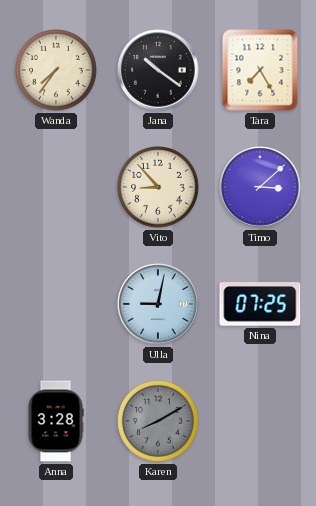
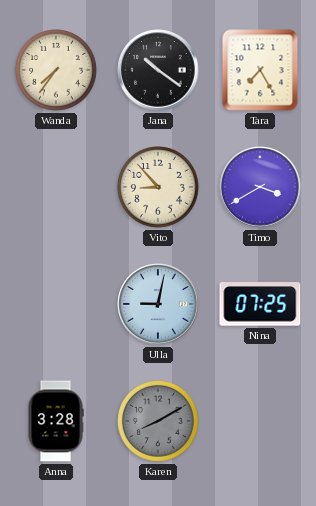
Timo: 3:08 -> 3:40
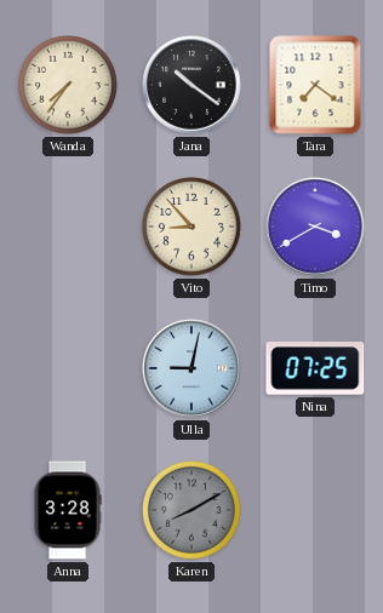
Tara: 7:25 -> 7:21
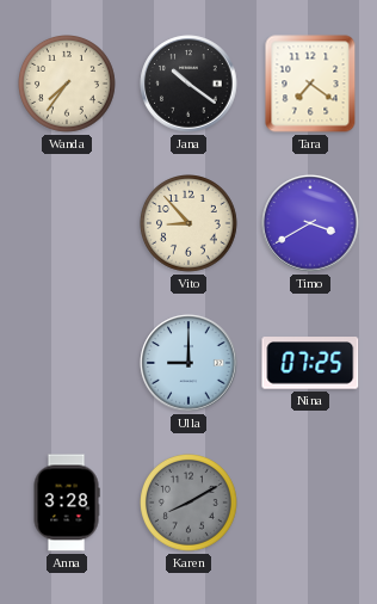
Ulla: 9:02 -> 9:00
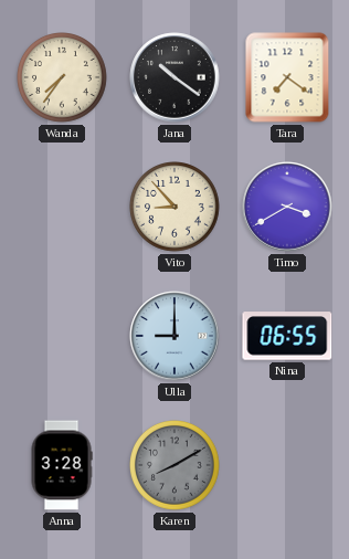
Nina: 07:25 -> 06:55
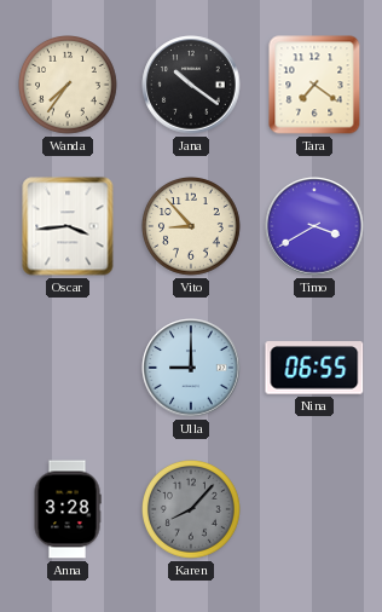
Oscar: none -> 3:44
Karen: 8:10 -> 8:07
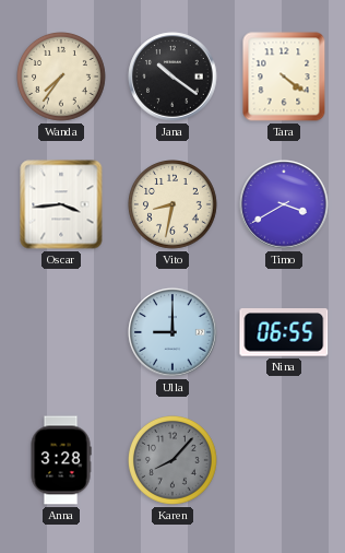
Tara: 7:21 -> 4:21
Vito: 8:53 -> 8:32
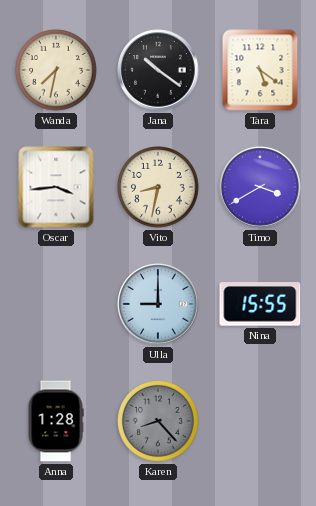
Wanda: 7:36 -> 7:32
Tara: 4:21 -> 5:21
Nina: 06:55 -> 15:55
Anna: 3:28 -> 1:28
Karen: 8:07 -> 8:23
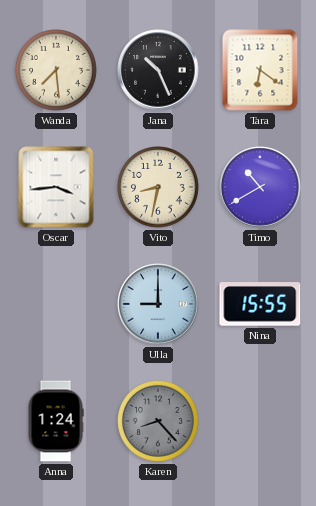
Wanda: 7:32 -> 7:29
Jana: 10:21 -> 10:26
Tara: 5:21 -> 6:21
Timo: 3:40 -> 10:40
Anna: 1:28 -> 1:24
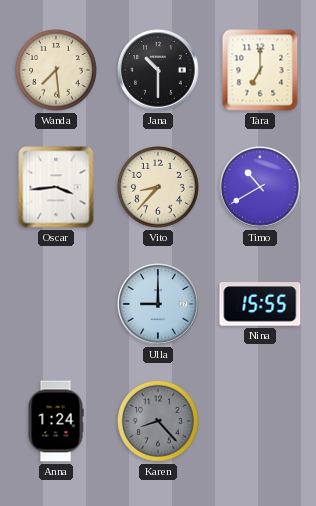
Jana: 10:26 -> 10:30
Tara: 6:21 -> 7:00
Vito: 8:32 -> 8:37
